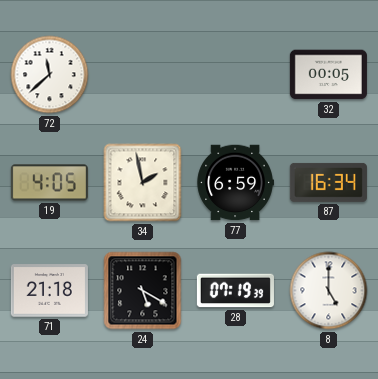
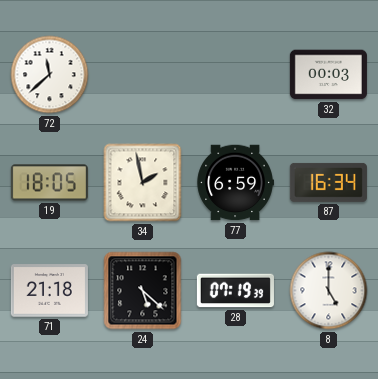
32: 00:05 -> 00:03
19: 4:05 -> 18:05
24: 5:20 -> 5:22
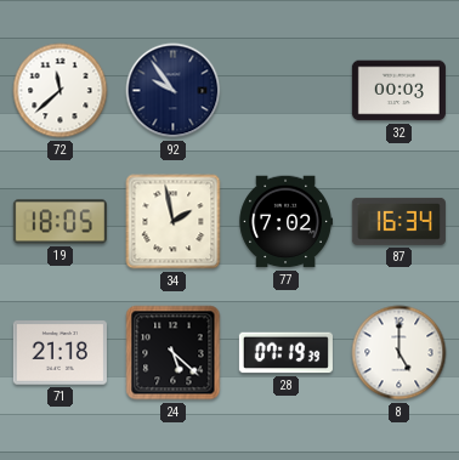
92: none -> 9:54
77: 6:59 -> 7:02
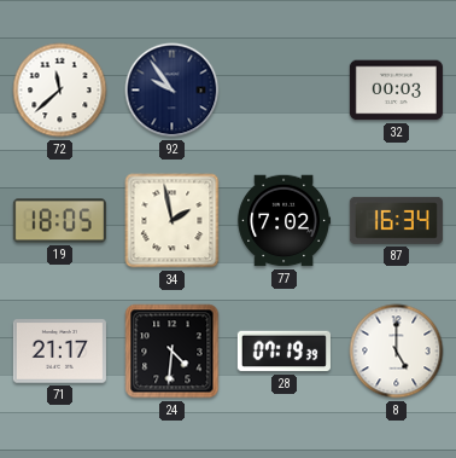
71: 21:18 -> 21:17
24: 5:22 -> 4:31
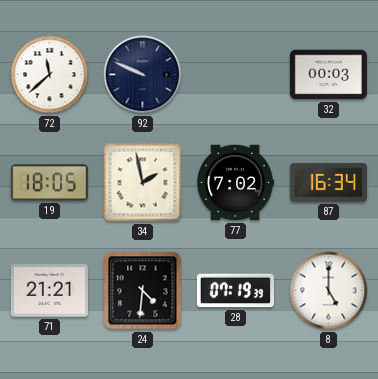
92: 9:54 -> 9:49
71: 21:17 -> 21:21
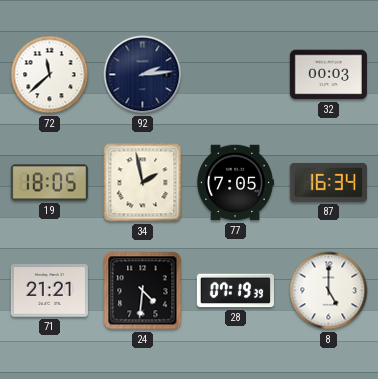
92: 9:49 -> 2:14
77: 7:02 -> 7:05
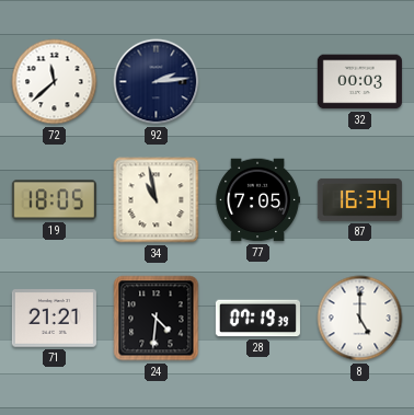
34: 1:58 -> 10:58
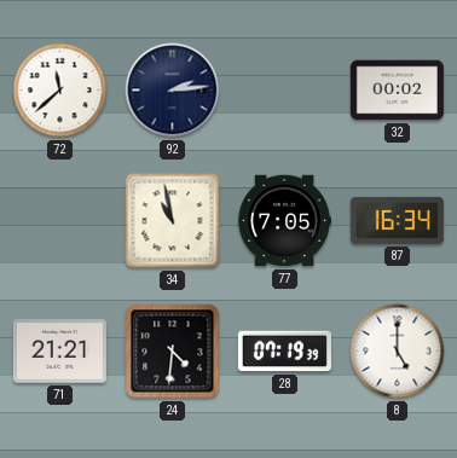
32: 00:03 -> 00:02
19: 18:05 -> none
